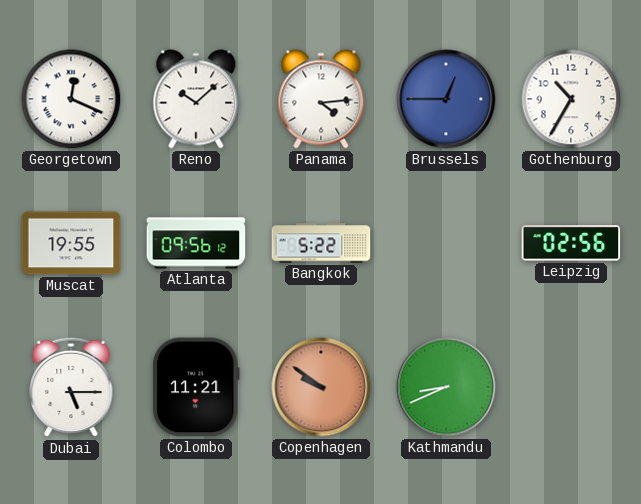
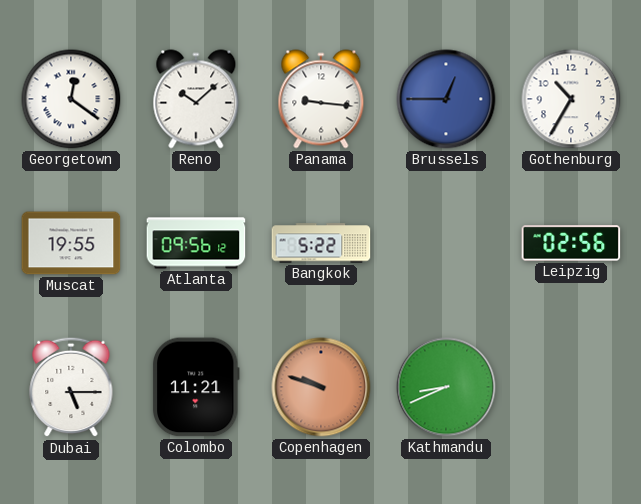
Georgetown: 12:19 -> 12:21
Panama: 4:14 -> 9:16
Copenhagen: 9:51 -> 9:48
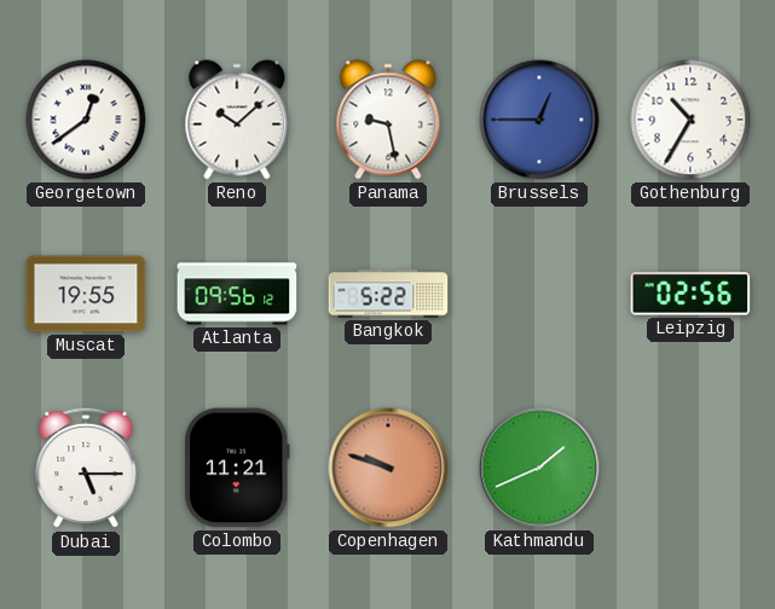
Georgetown: 12:21 -> 12:39
Panama: 9:16 -> 9:28
Kathmandu: 8:41 -> 1:41
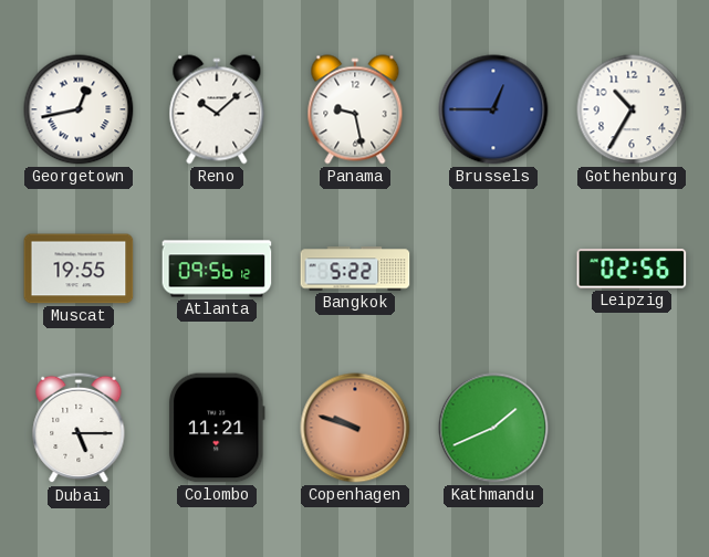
Georgetown: 12:39 -> 12:43
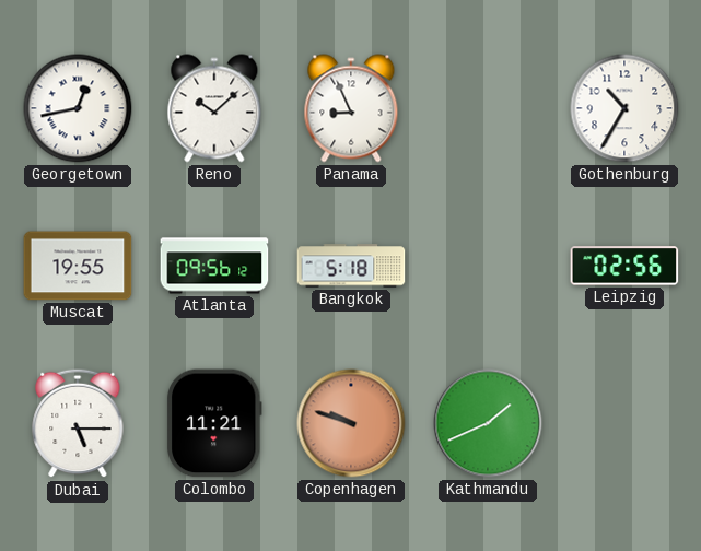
Panama: 9:28 -> 8:56
Brussels: 12:45 -> none
Bangkok: 5:22 -> 5:18
